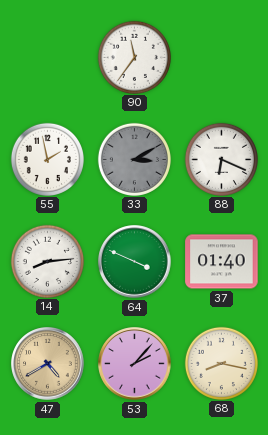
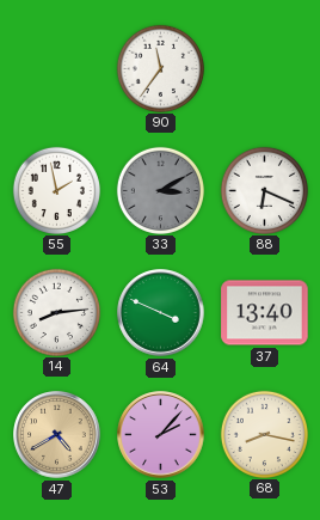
37: 01:40 -> 13:40
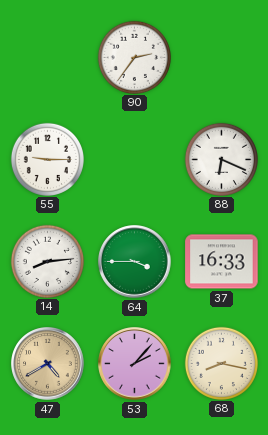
90: 11:36 -> 2:36
55: 1:58 -> 9:15
33: 3:10 -> none
64: 3:49 -> 3:45
37: 13:40 -> 16:33
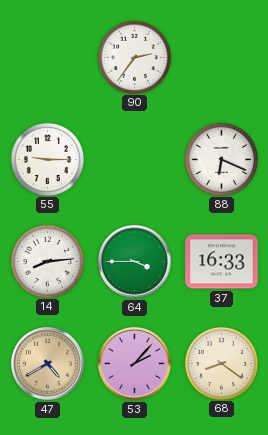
68: 8:17 -> 8:21
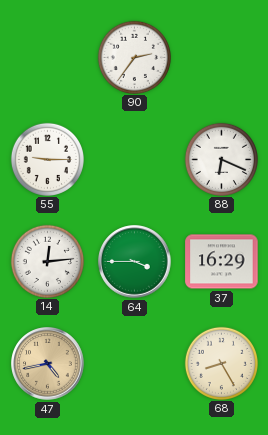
14: 8:14 -> 12:14
37: 16:33 -> 16:29
47: 4:40 -> 4:43
53: 2:07 -> none
68: 8:21 -> 8:25
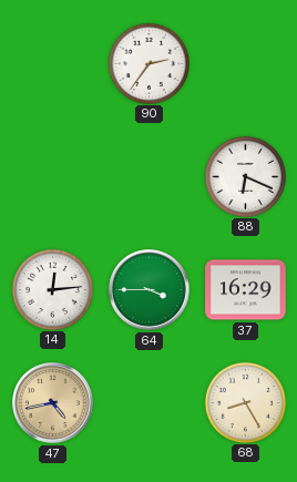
55: 9:15 -> none
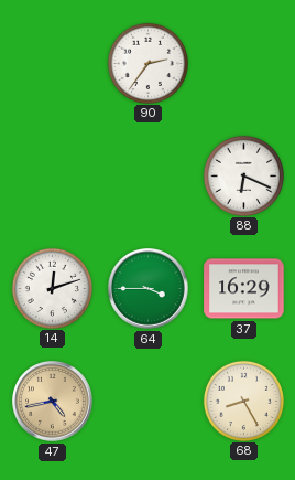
14: 12:14 -> 12:12
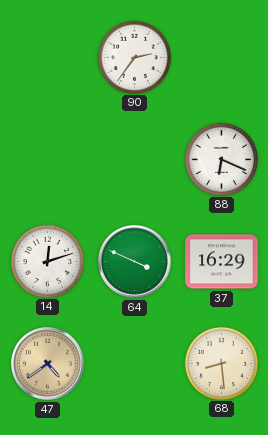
64: 3:45 -> 3:49
47: 4:43 -> 4:39
68: 8:25 -> 8:29
